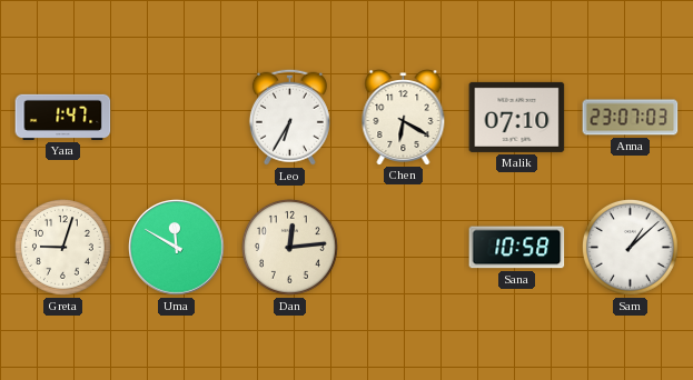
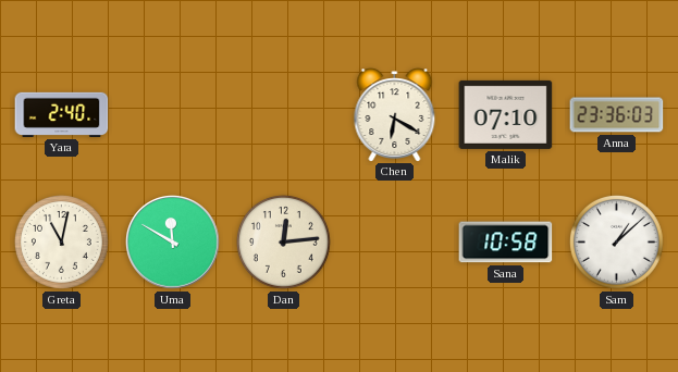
Yara: 1:47 -> 2:40
Leo: 6:35 -> none
Anna: 23:07 -> 23:36
Greta: 9:03 -> 11:02
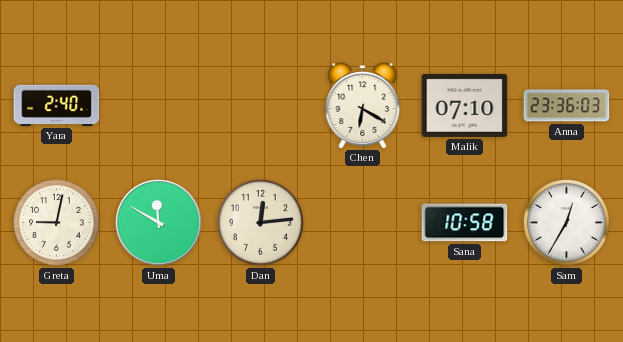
Greta: 11:02 -> 9:02
Sam: 1:08 -> 12:35
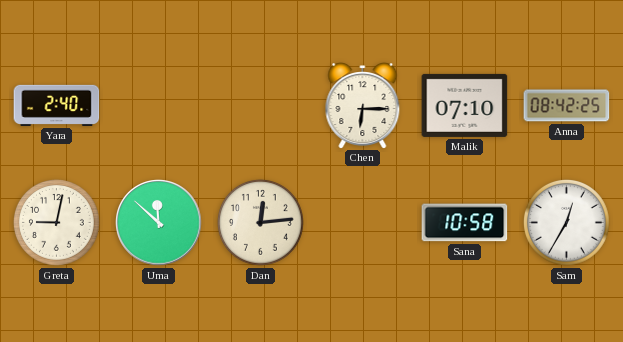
Chen: 6:20 -> 6:15
Anna: 23:36 -> 08:42
Uma: 11:50 -> 11:52
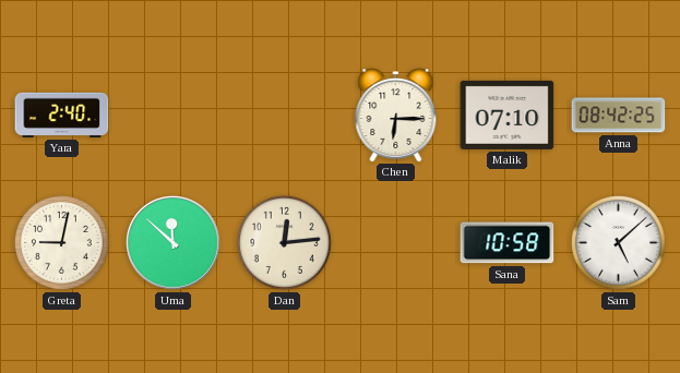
Sam: 12:35 -> 5:08
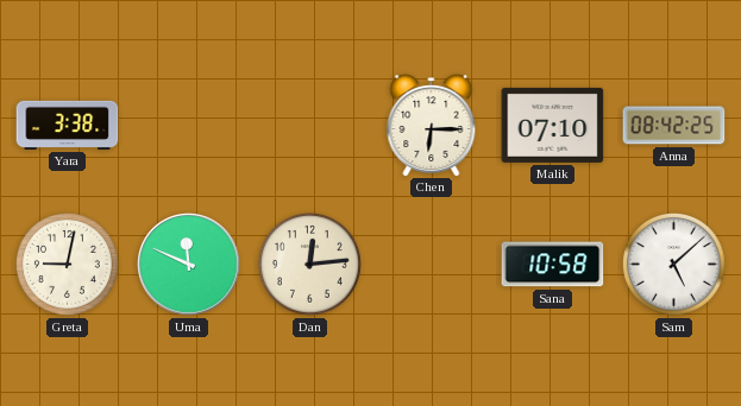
Yara: 2:40 -> 3:38
Uma: 11:52 -> 11:49
